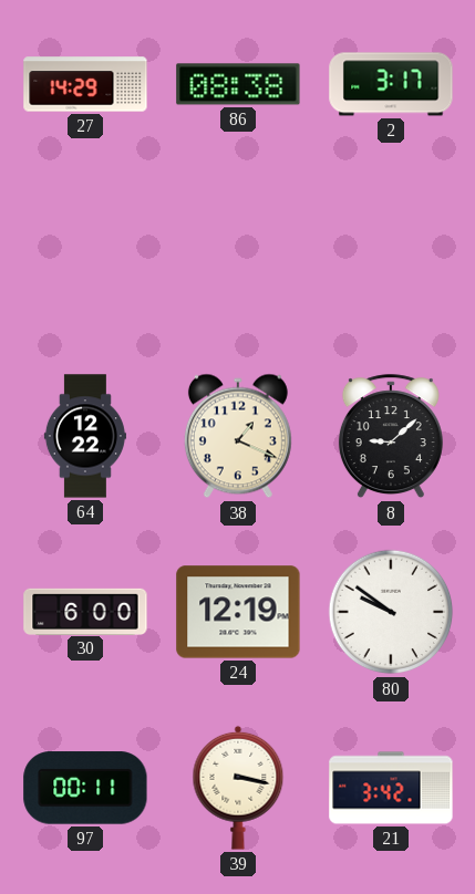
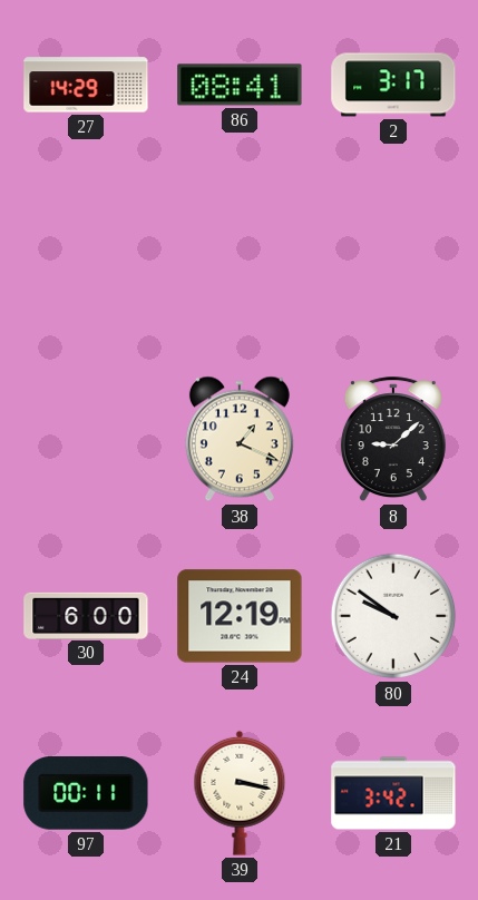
86: 08:38 -> 08:41
64: 12:22 -> none
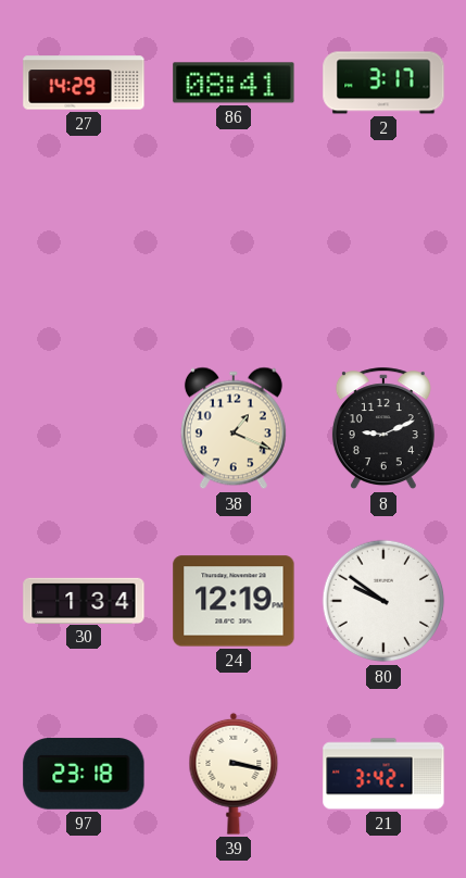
8: 9:08 -> 9:11
30: 6:00 -> 1:34
97: 00:11 -> 23:18
